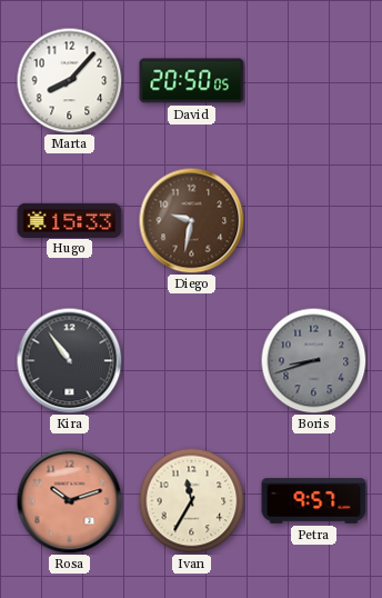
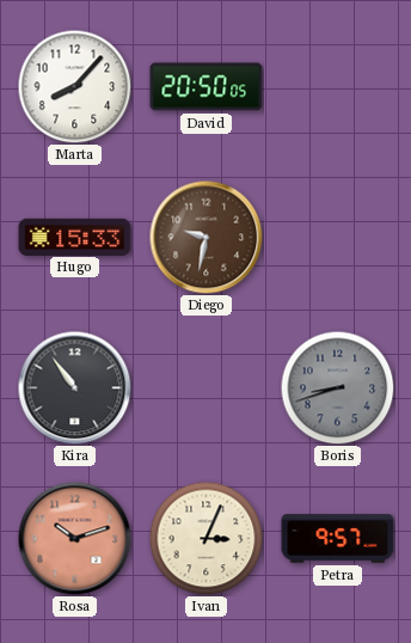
Ivan: 11:35 -> 3:04
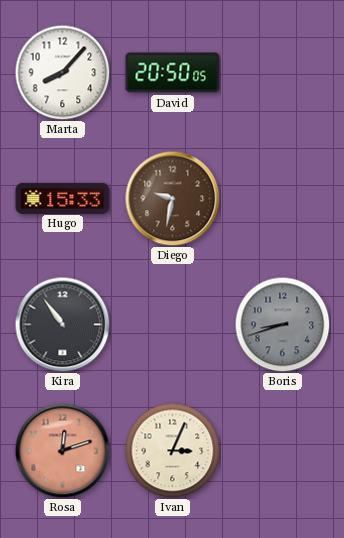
Rosa: 10:12 -> 12:12
Petra: 9:57 -> none
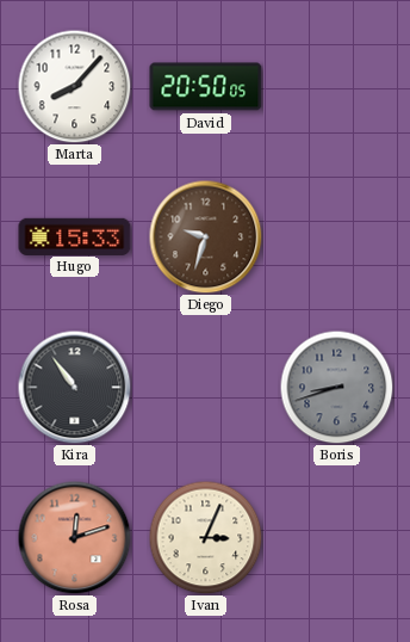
Diego: 9:32 -> 9:33
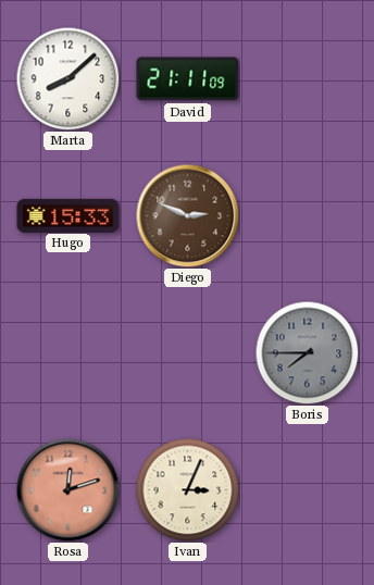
Marta: 8:07 -> 8:08
David: 20:50 -> 21:11
Diego: 9:33 -> 2:49
Kira: 10:54 -> none
Boris: 8:42 -> 7:45
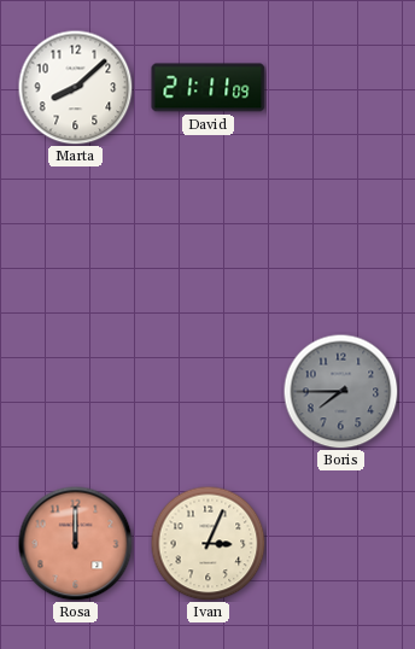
Hugo: 15:33 -> none
Diego: 2:49 -> none
Rosa: 12:12 -> 12:00
